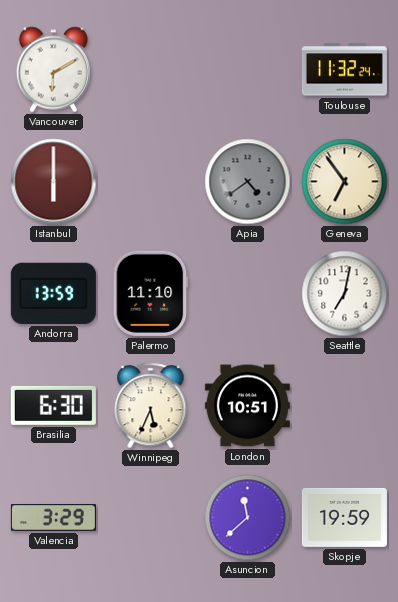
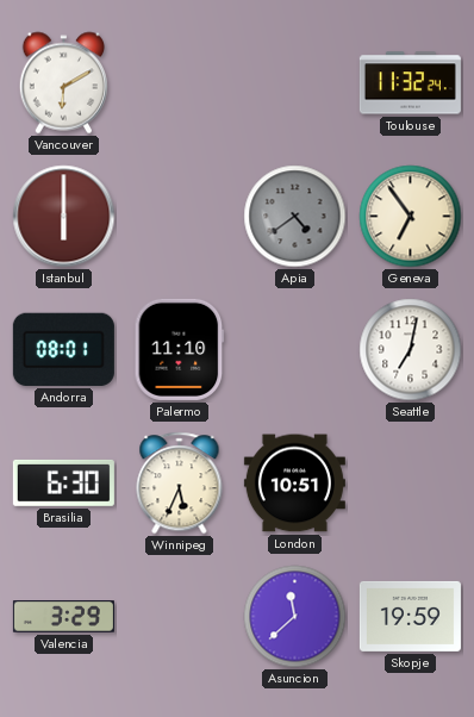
Andorra: 13:59 -> 08:01
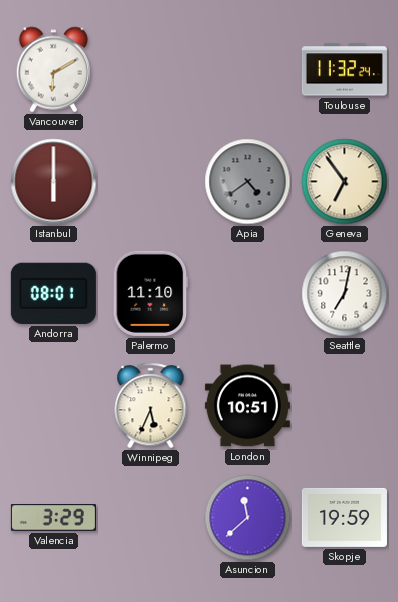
Brasilia: 6:30 -> none
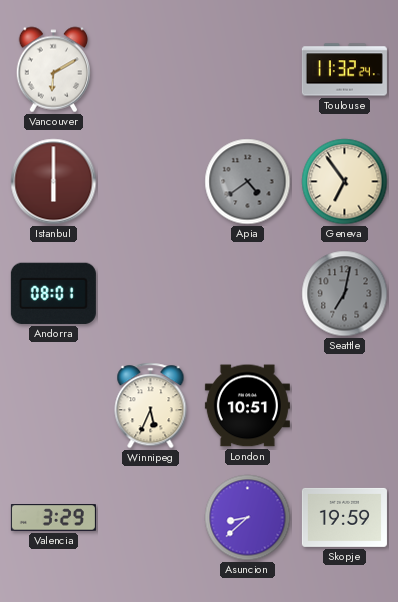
Palermo: 11:10 -> none
Seattle dial: white -> grey
Asuncion: 11:38 -> 8:38
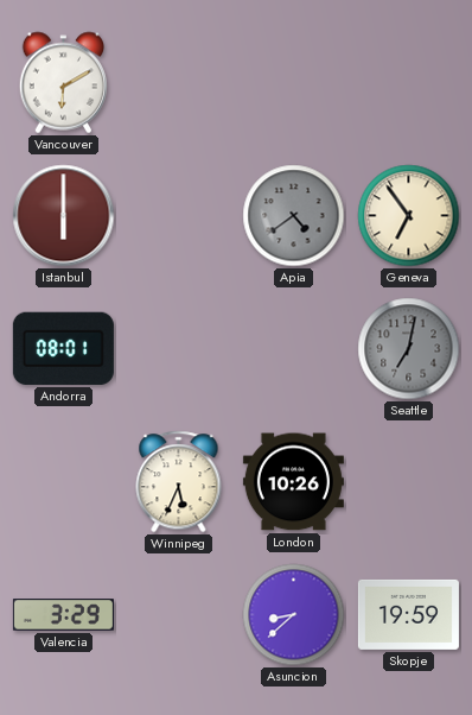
Toulouse: 11:32 -> none
London: 10:51 -> 10:26
